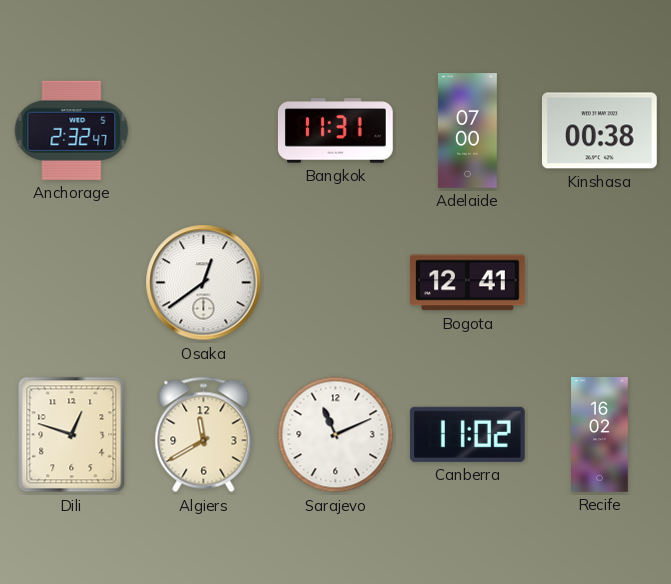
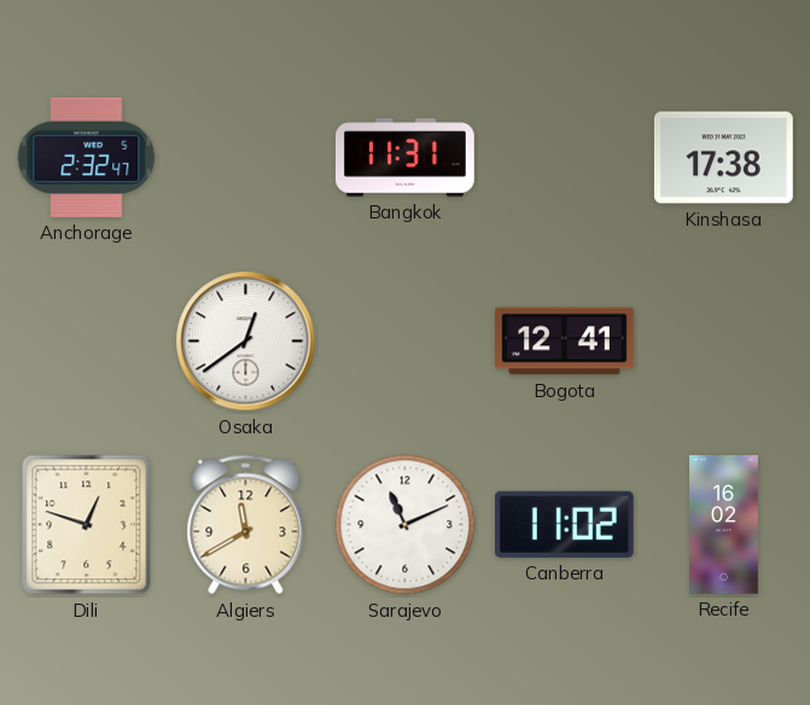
Adelaide: 07:00 -> none
Kinshasa: 00:38 -> 17:38
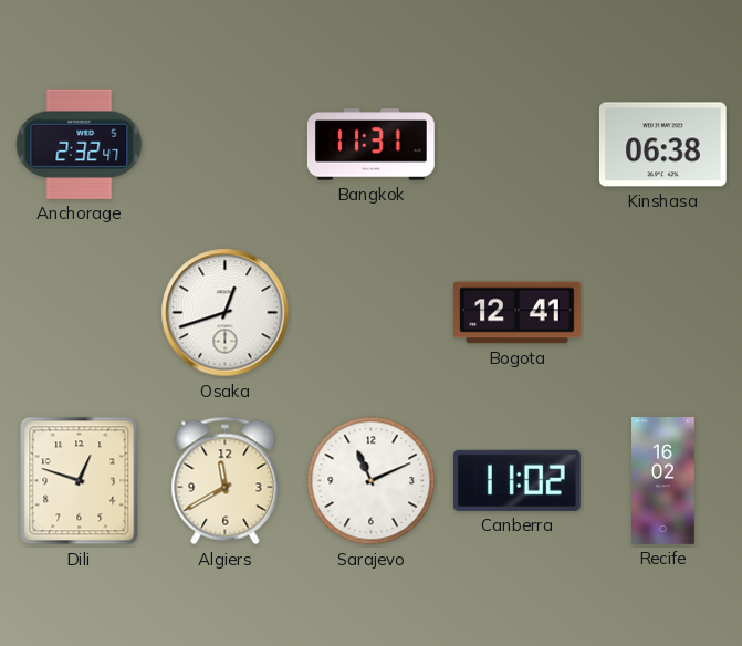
Kinshasa: 17:38 -> 06:38
Osaka: 12:39 -> 12:42
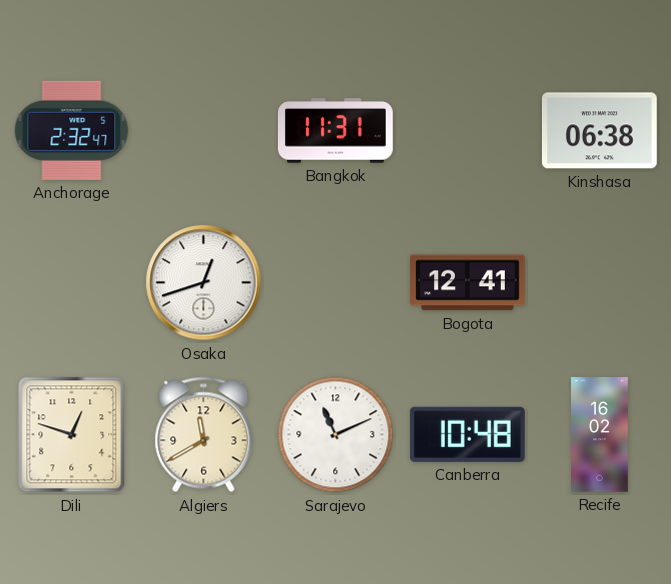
Canberra: 11:02 -> 10:48
